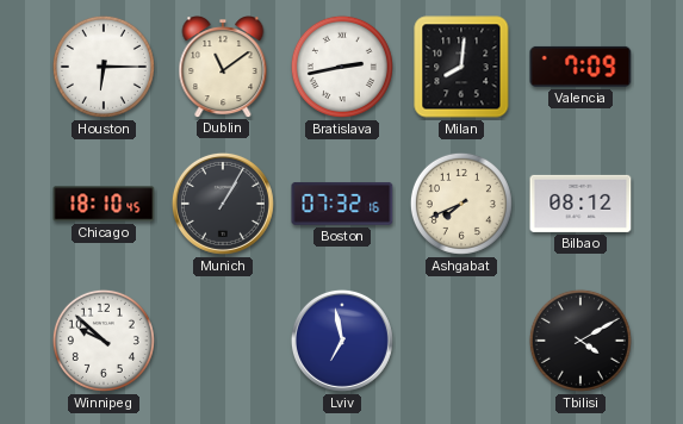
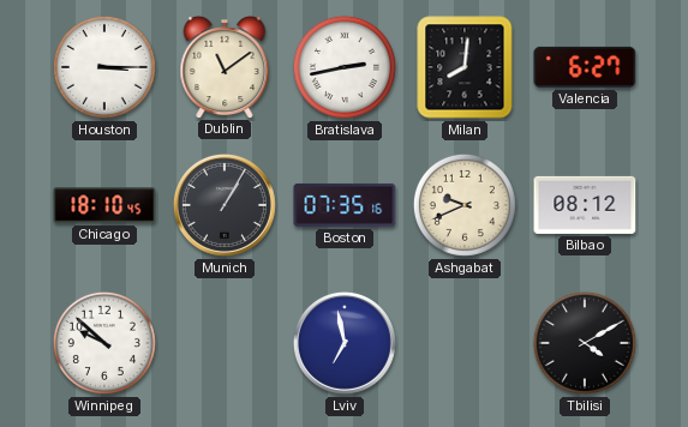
Houston: 6:15 -> 3:15
Valencia: 7:09 -> 6:27
Boston: 07:32 -> 07:35
Ashgabat: 7:41 -> 9:41
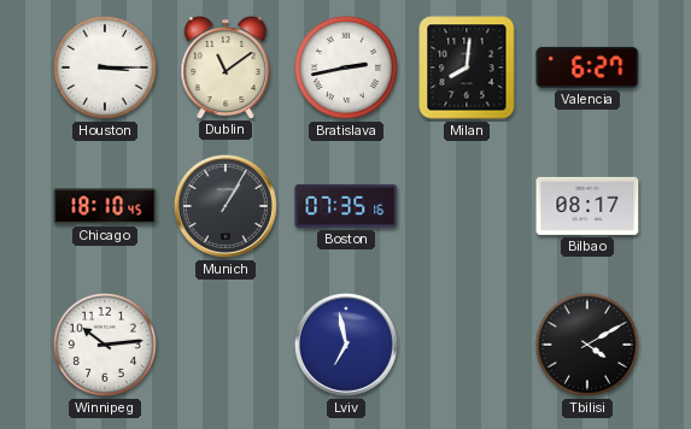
Ashgabat: 9:41 -> none
Bilbao: 08:12 -> 08:17
Winnipeg: 9:52 -> 10:14
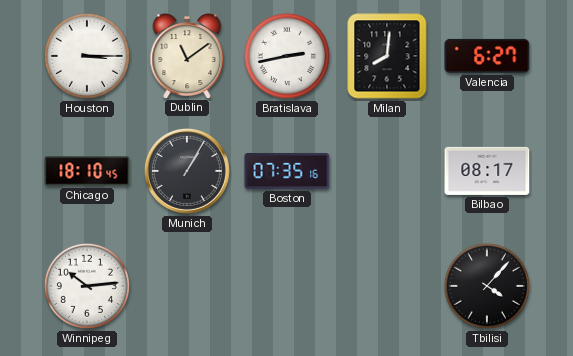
Lviv: 6:58 -> none
Tbilisi: 4:10 -> 4:07
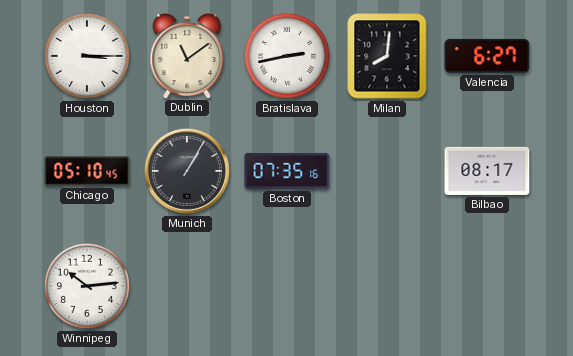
Chicago: 18:10 -> 05:10
Tbilisi: 4:07 -> none
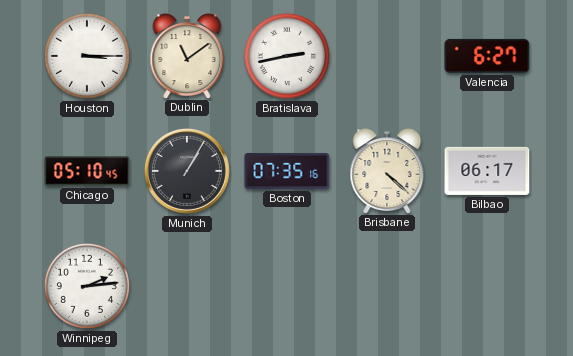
Milan: 8:01 -> none
Brisbane: none -> 4:22
Bilbao: 08:17 -> 06:17
Winnipeg: 10:14 -> 2:14
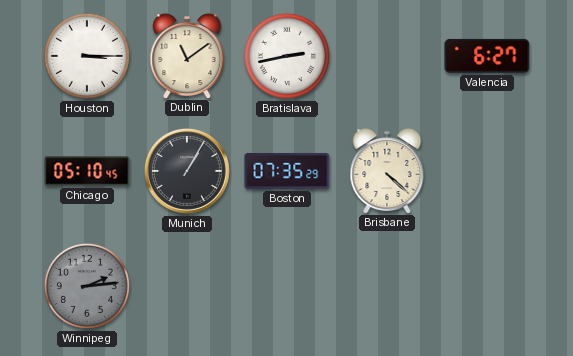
Boston: 07:35:16 -> 07:35:29
Bilbao: 06:17 -> none
Winnipeg dial: white -> grey
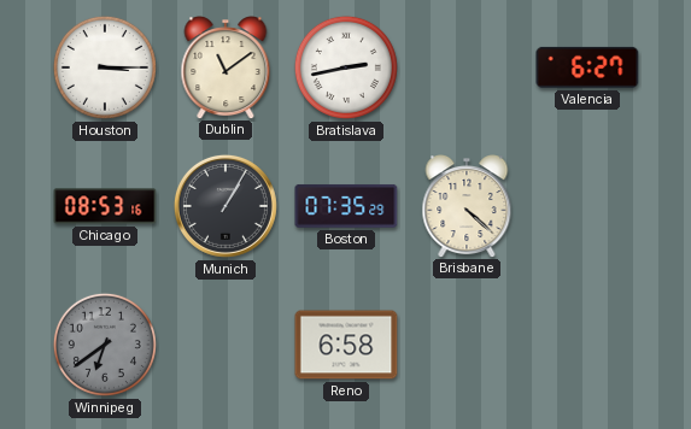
Chicago: 05:10 -> 08:53
Winnipeg: 2:14 -> 6:39
Reno: none -> 6:58
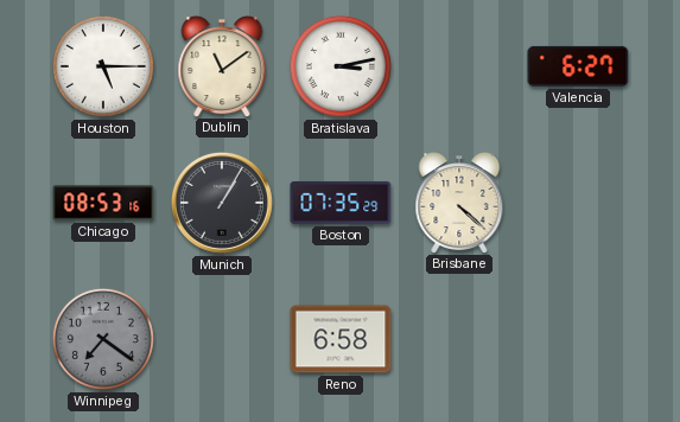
Houston: 3:15 -> 5:15
Bratislava: 2:43 -> 3:13
Winnipeg: 6:39 -> 7:21
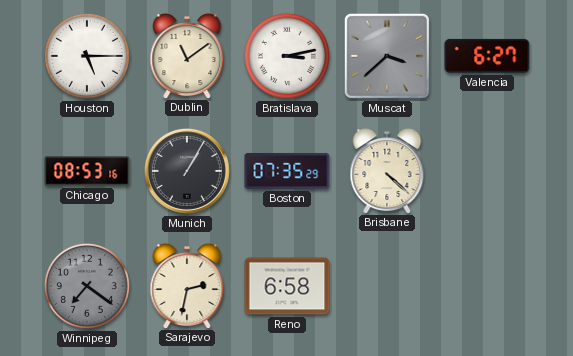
Muscat: none -> 3:38
Sarajevo: none -> 2:32
